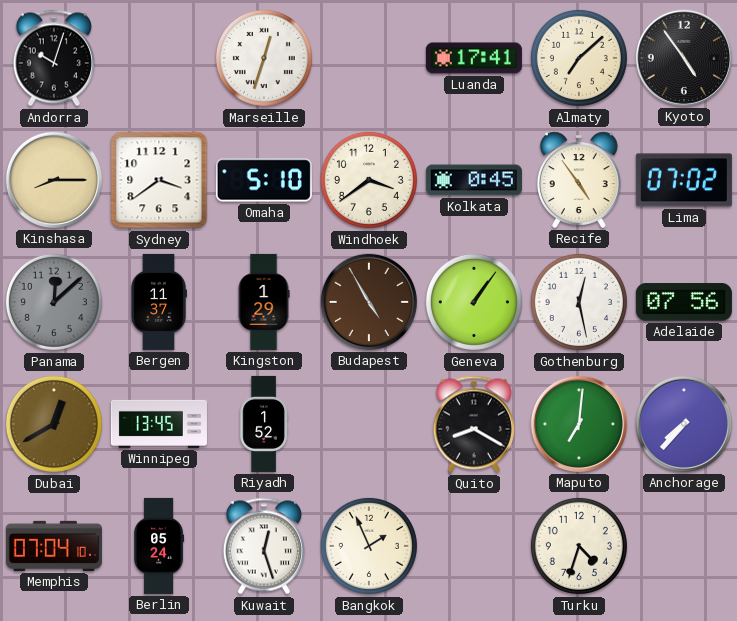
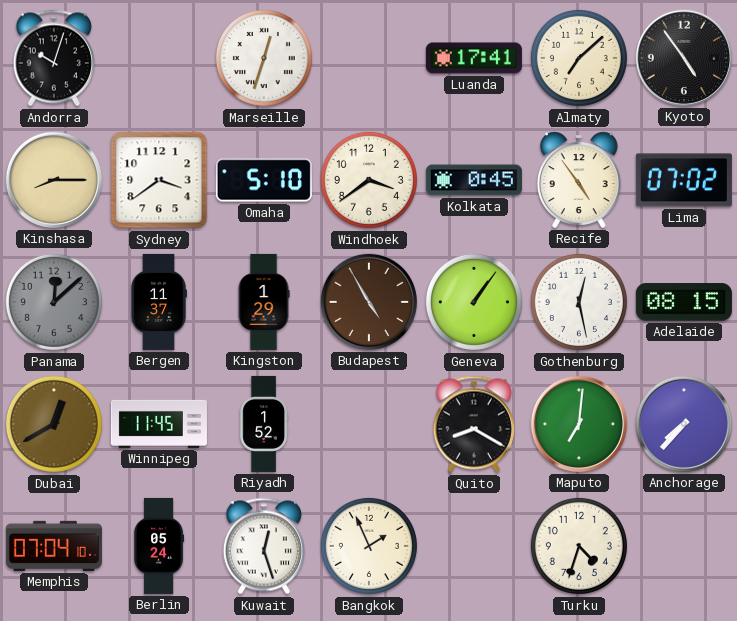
Adelaide: 07:56 -> 08:15
Winnipeg: 13:45 -> 11:45
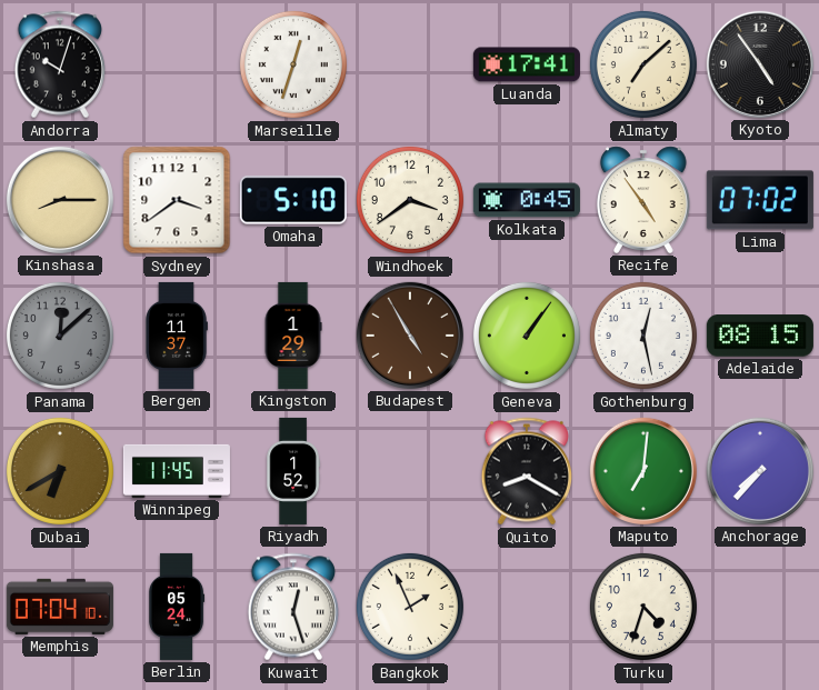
Dubai: 12:40 -> 6:40
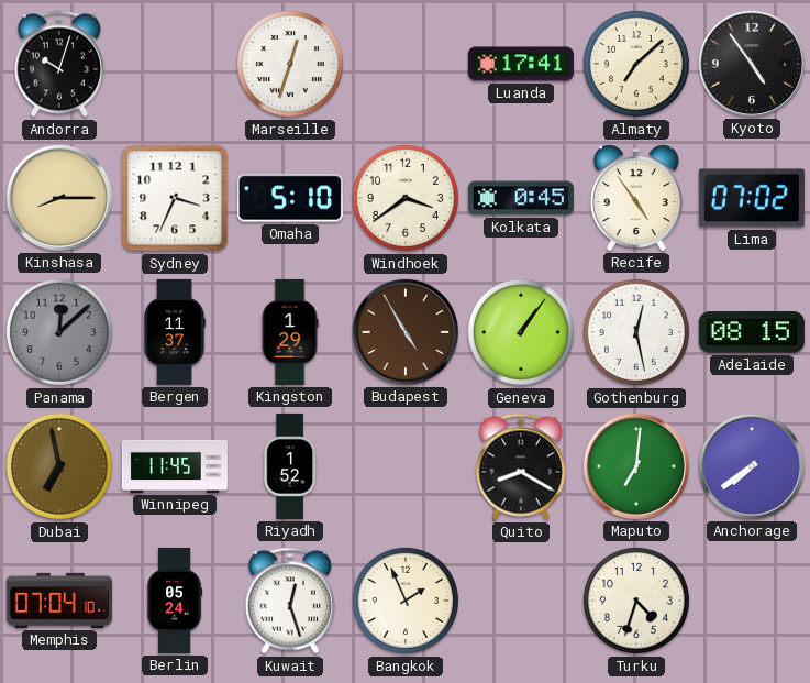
Sydney: 3:39 -> 3:34
Dubai: 6:40 -> 6:58
Anchorage: 7:37 -> 7:39
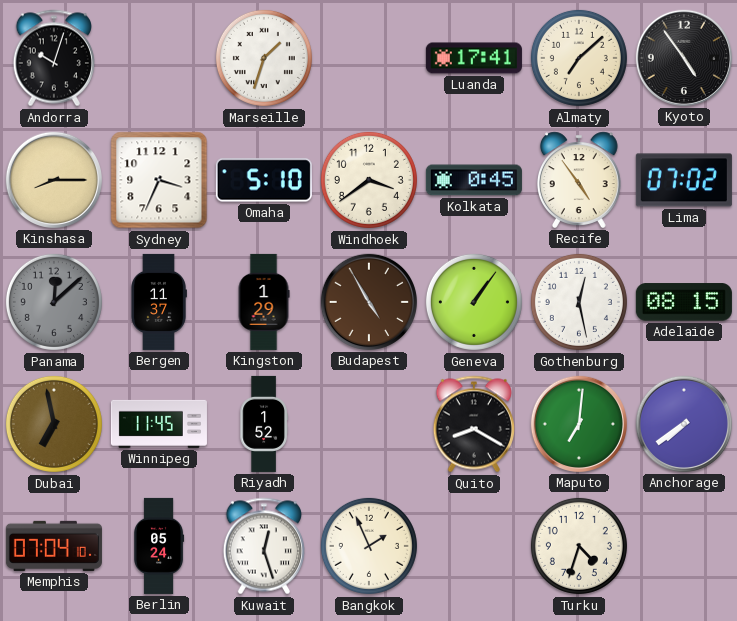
Marseille: 12:33 -> 1:33
